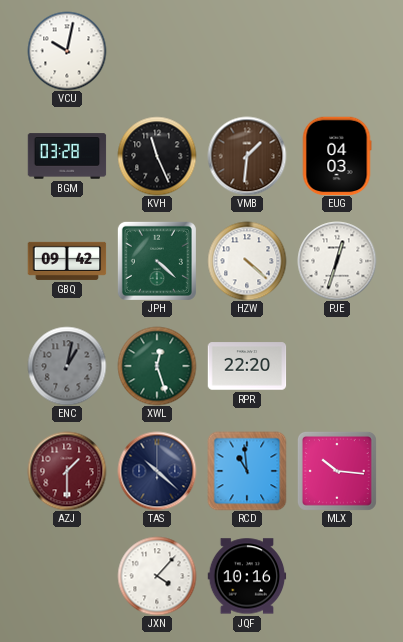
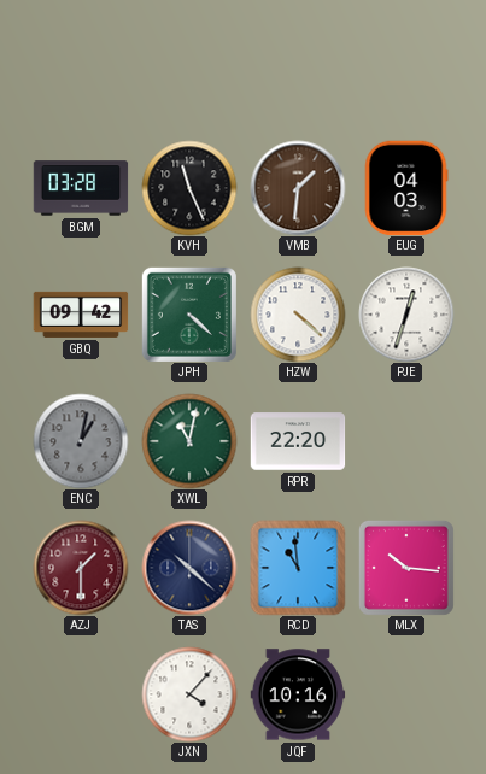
VCU: 10:02 -> none
XWL: 12:27 -> 11:02
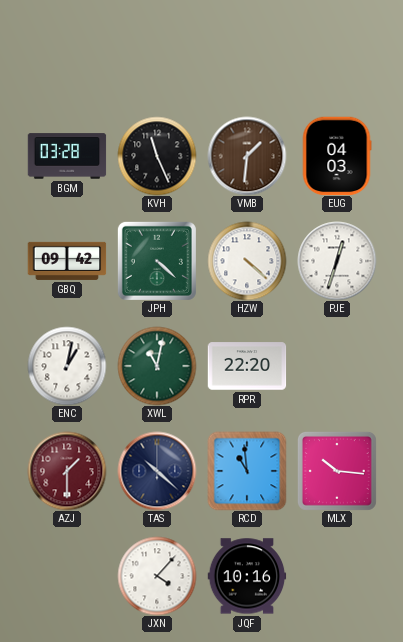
ENC dial: grey -> white
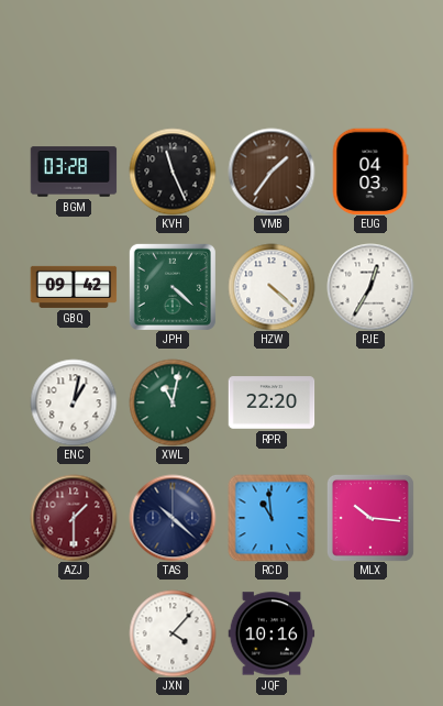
VMB: 1:31 -> 1:36
PJE: 12:33 -> 12:35
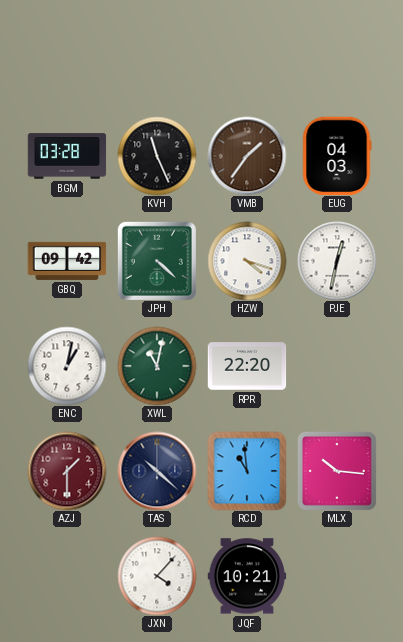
HZW: 4:22 -> 4:18
PJE: 12:35 -> 12:32
JQF: 10:16 -> 10:21
